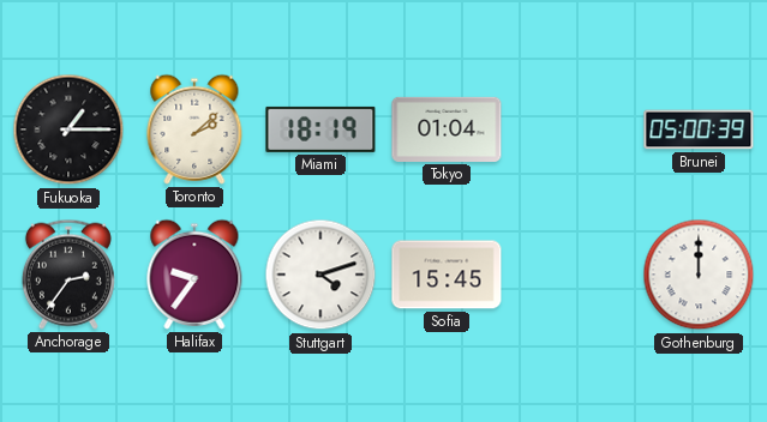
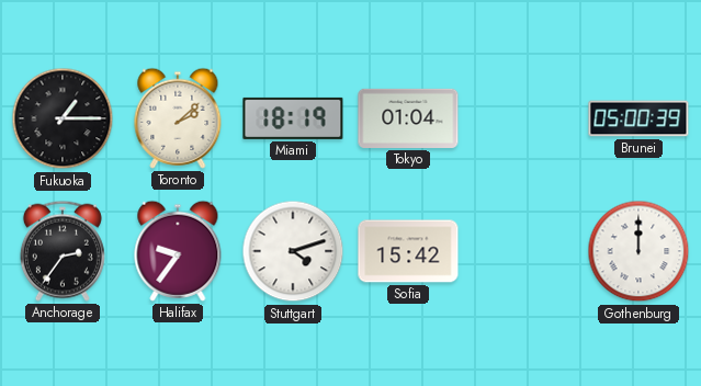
Sofia: 15:45 -> 15:42
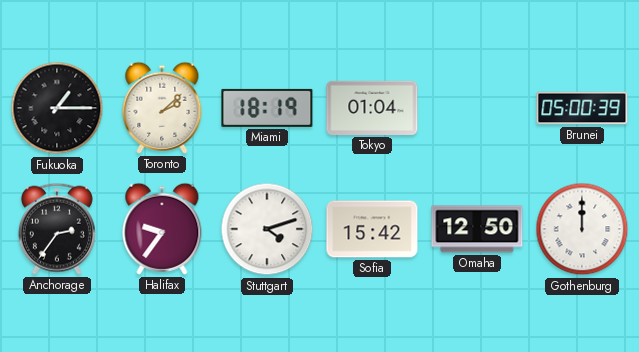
Omaha: none -> 12:50
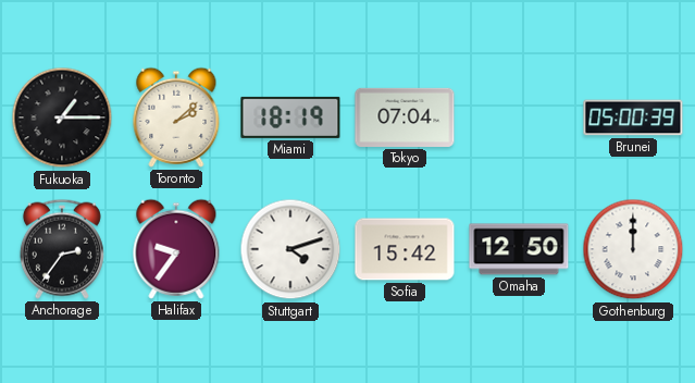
Tokyo: 01:04 -> 07:04
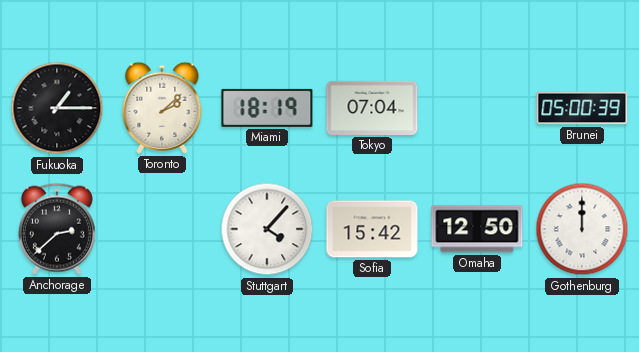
Anchorage: 2:36 -> 2:38
Halifax: 9:36 -> none
Stuttgart: 4:12 -> 4:07
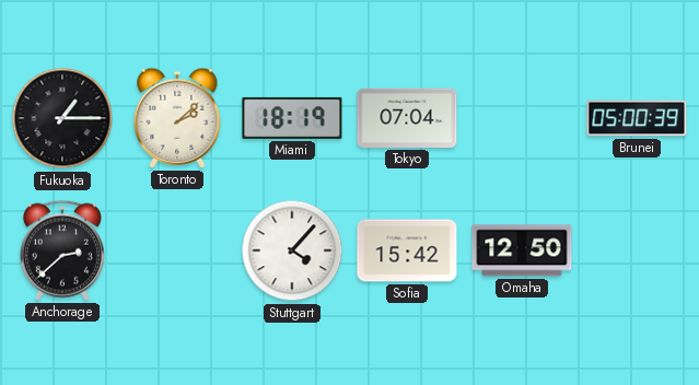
Gothenburg: 12:00 -> none
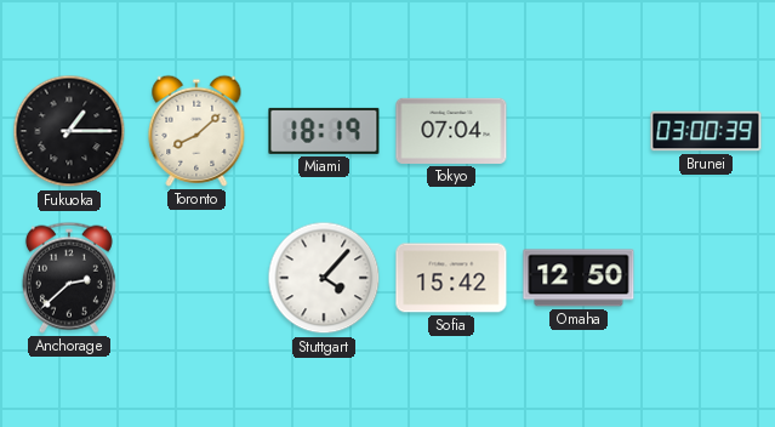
Toronto: 2:08 -> 8:08
Brunei: 05:00 -> 03:00
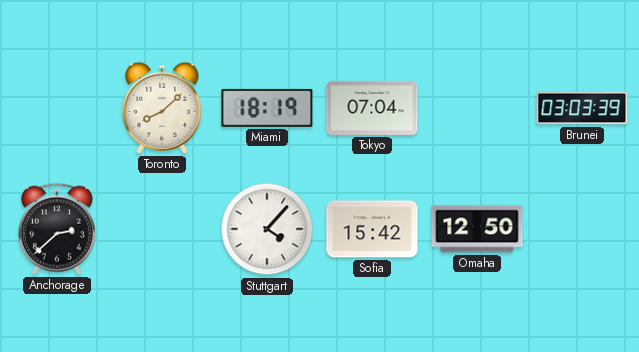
Fukuoka: 1:15 -> none
Brunei: 03:00 -> 03:03
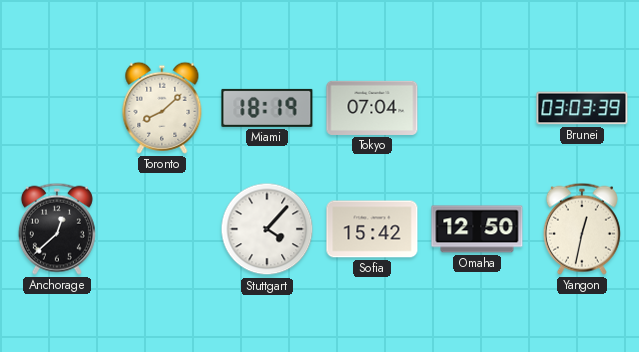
Anchorage: 2:38 -> 12:38
Yangon: none -> 12:32
